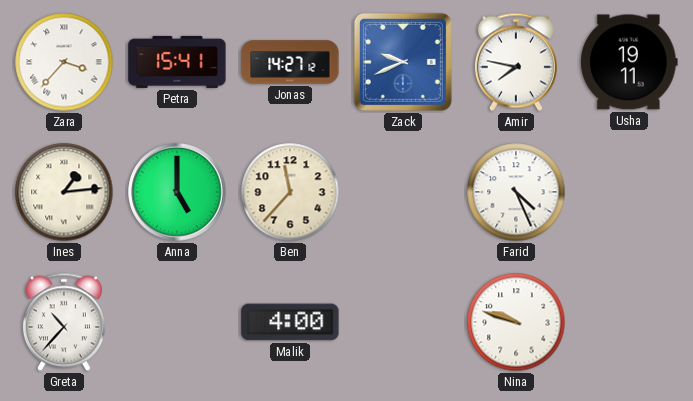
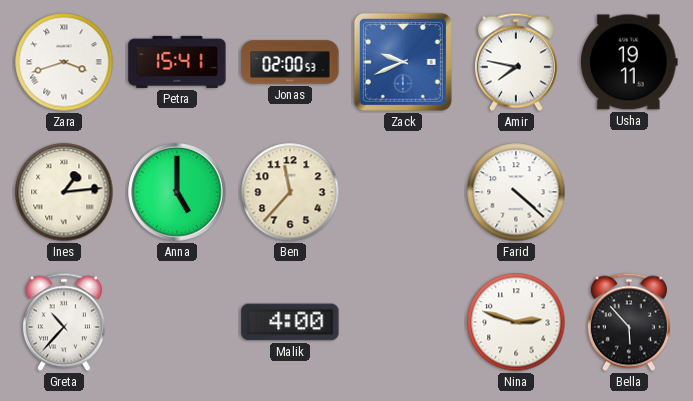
Zara: 3:37 -> 3:42
Jonas: 14:27 -> 02:00
Farid: 4:26 -> 4:22
Nina: 9:48 -> 2:48
Bella: none -> 5:53
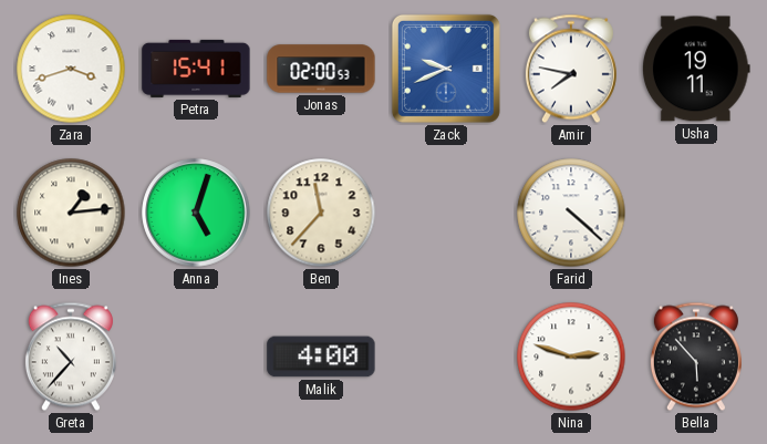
Anna: 5:00 -> 5:03
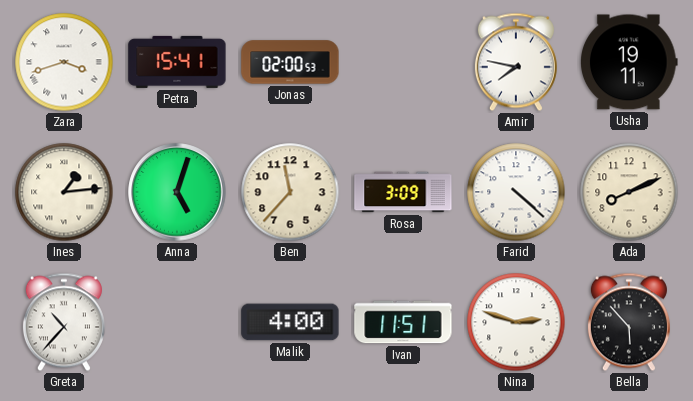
Zack: 9:41 -> none
Rosa: none -> 3:09
Ada: none -> 8:11
Ivan: none -> 11:51
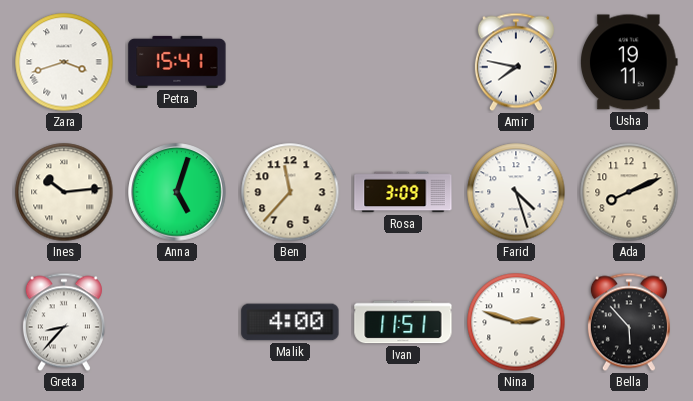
Jonas: 02:00 -> none
Ines: 1:14 -> 10:14
Farid: 4:22 -> 4:27
Greta: 10:37 -> 8:37
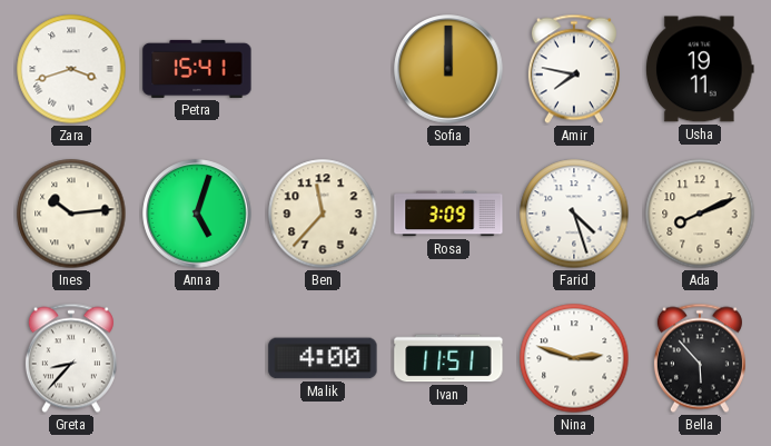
Sofia: none -> 12:00
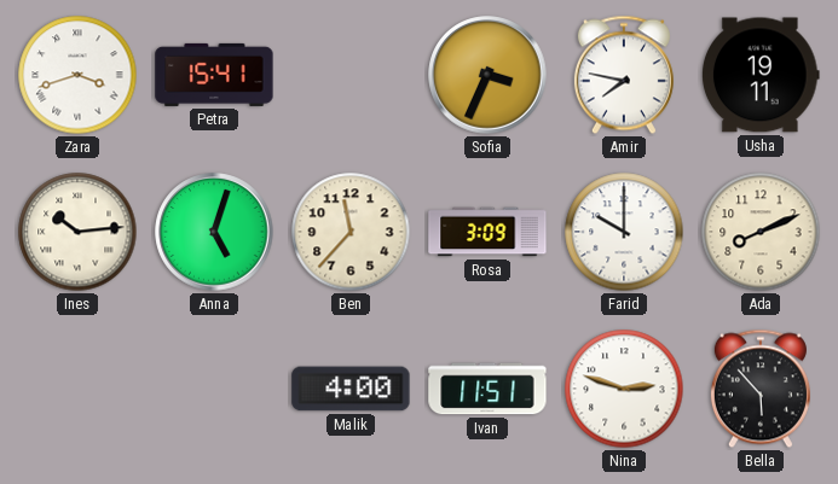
Sofia: 12:00 -> 3:34
Farid: 4:27 -> 10:00
Greta: 8:37 -> none
